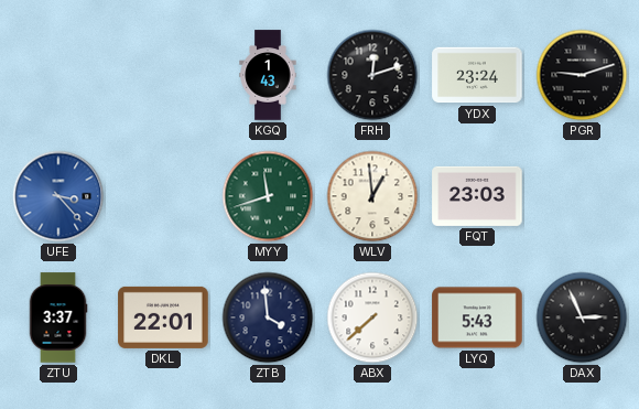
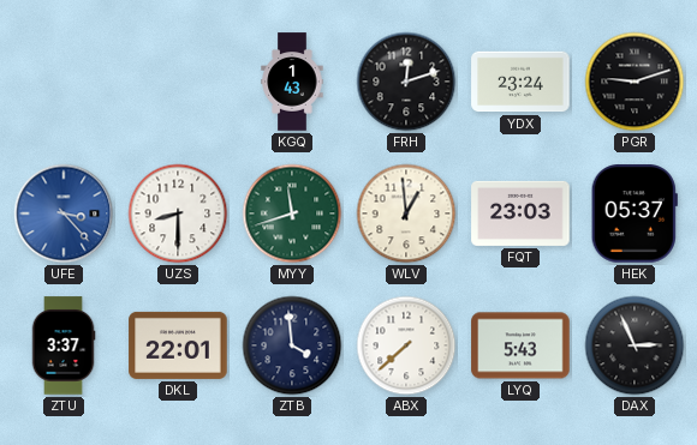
UZS: none -> 8:30
HEK: none -> 05:37
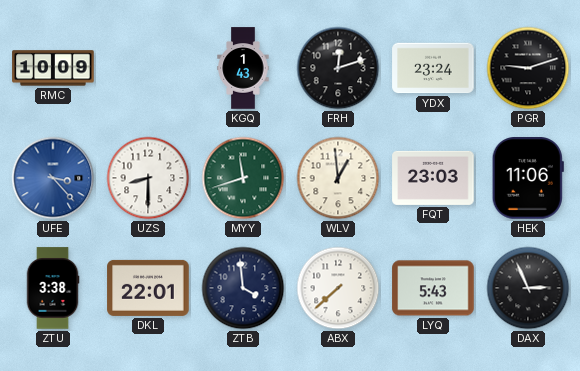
RMC: none -> 10:09
HEK: 05:37 -> 11:06
ZTU: 3:37 -> 3:38
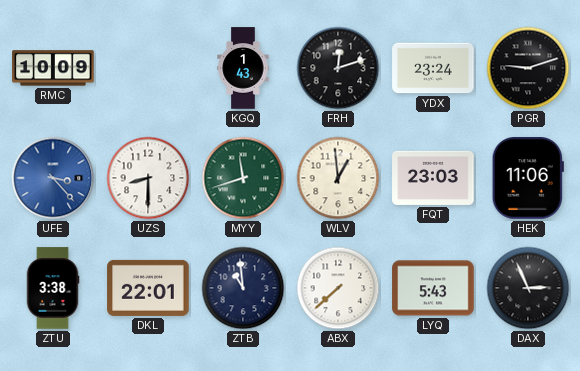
ZTB: 3:59 -> 10:59
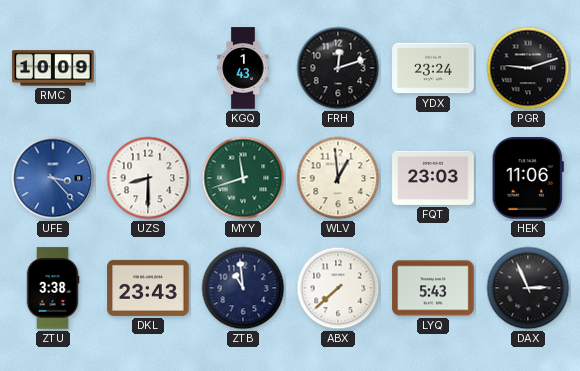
DKL: 22:01 -> 23:43
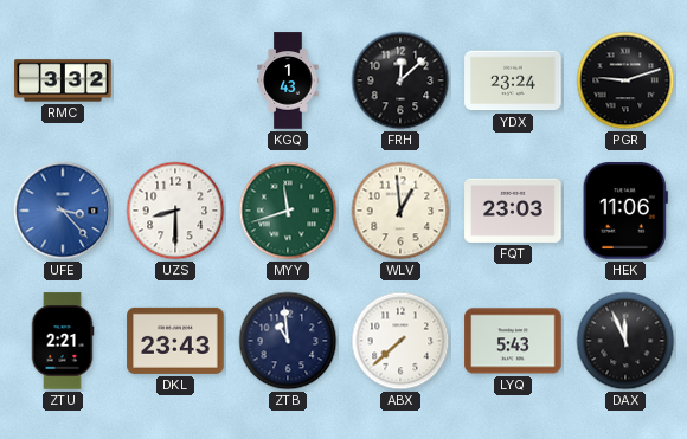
RMC: 10:09 -> 3:32
FRH: 12:12 -> 12:08
ZTU: 3:38 -> 2:21
DAX: 2:56 -> 11:56
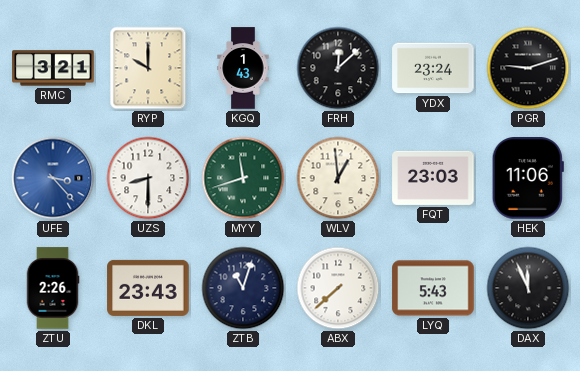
RMC: 3:32 -> 3:21
RYP: none -> 10:00
ZTU: 2:21 -> 2:26
ZTB: 10:59 -> 11:03
